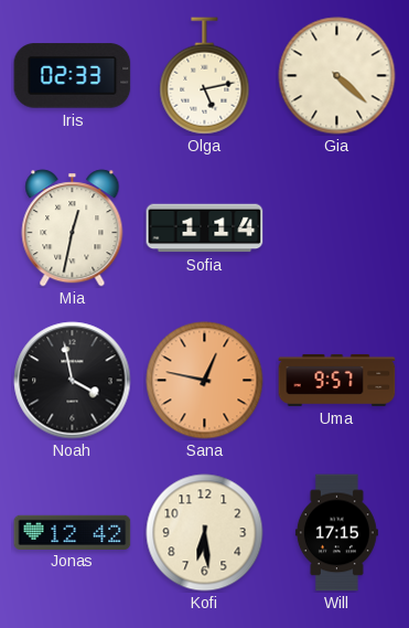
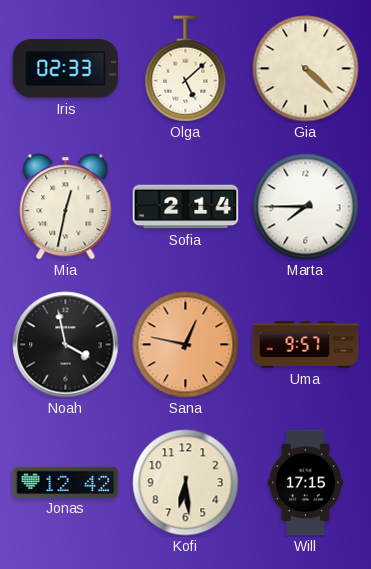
Olga: 5:13 -> 5:08
Sofia: 1:14 -> 2:14
Marta: none -> 7:45
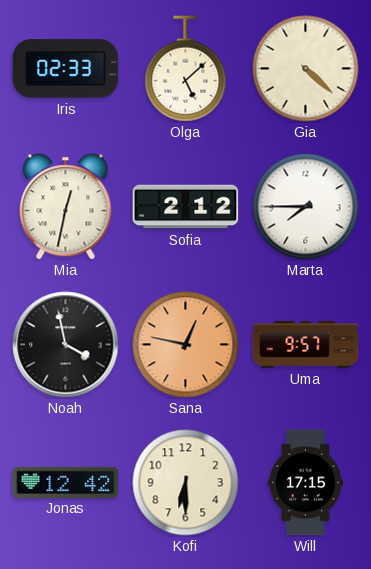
Sofia: 2:14 -> 2:12
Kofi: 6:29 -> 6:30
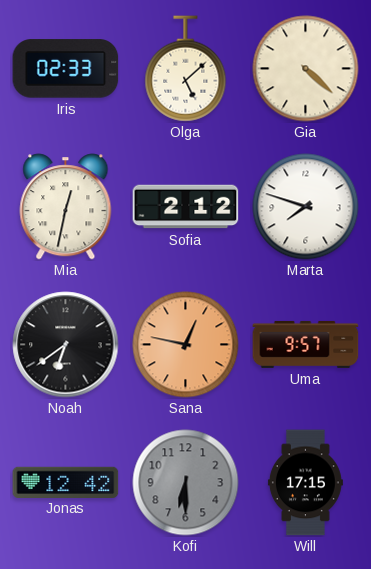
Marta: 7:45 -> 7:48
Noah: 3:58 -> 6:39
Kofi dial: cream -> grey
